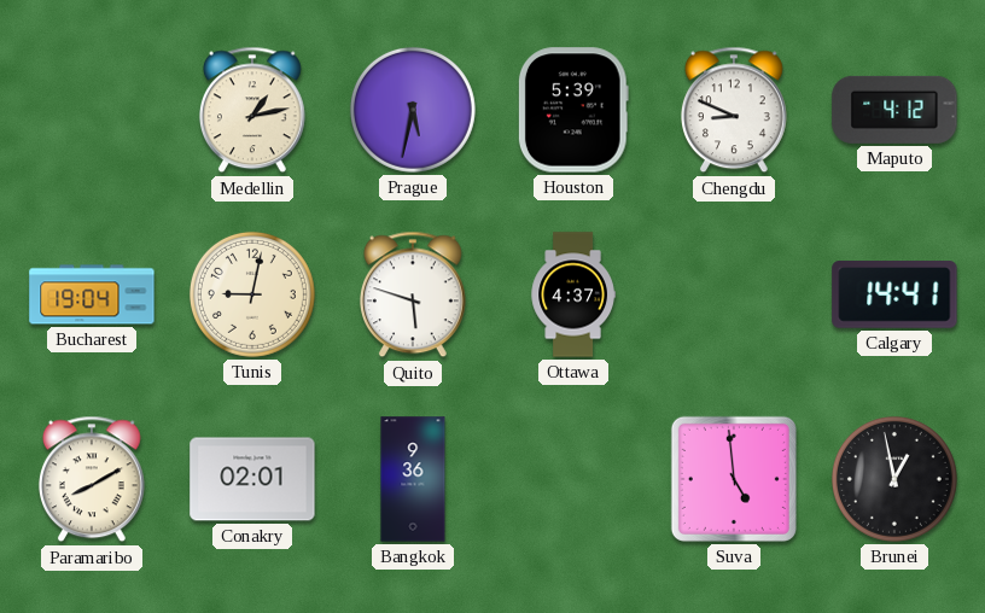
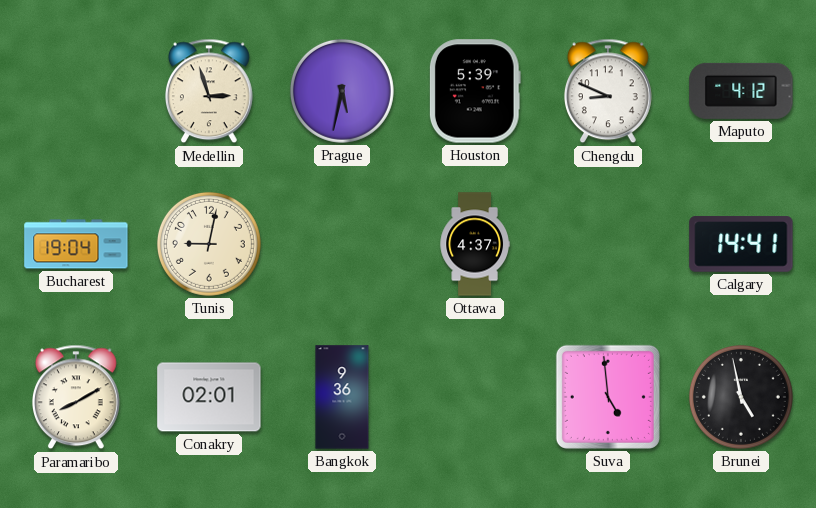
Medellin: 1:13 -> 2:57
Quito: 5:48 -> none
Brunei: 12:58 -> 4:58
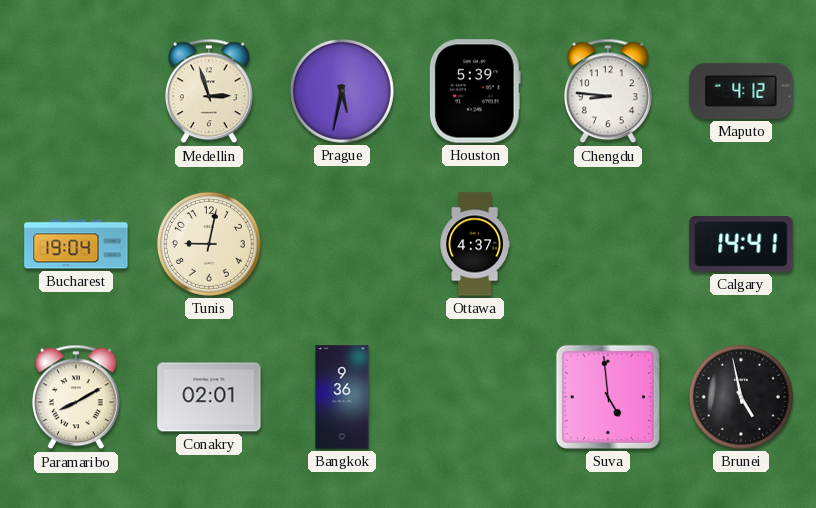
Chengdu: 8:49 -> 8:46
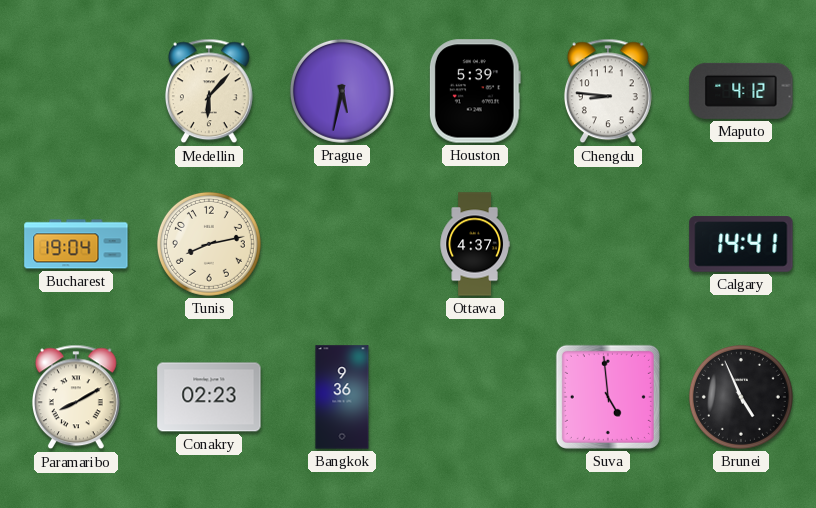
Medellin: 2:57 -> 6:07
Tunis: 9:02 -> 8:13
Conakry: 02:01 -> 02:23
Brunei: 4:58 -> 4:56
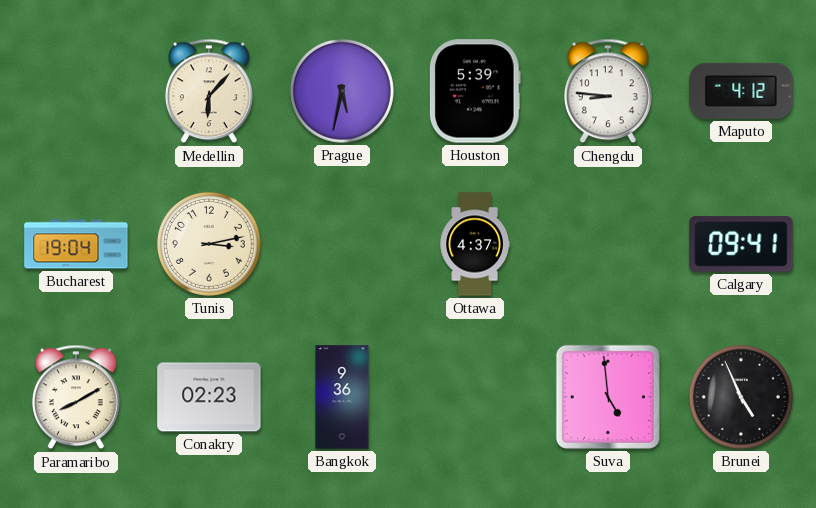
Tunis: 8:13 -> 3:13
Calgary: 14:41 -> 09:41
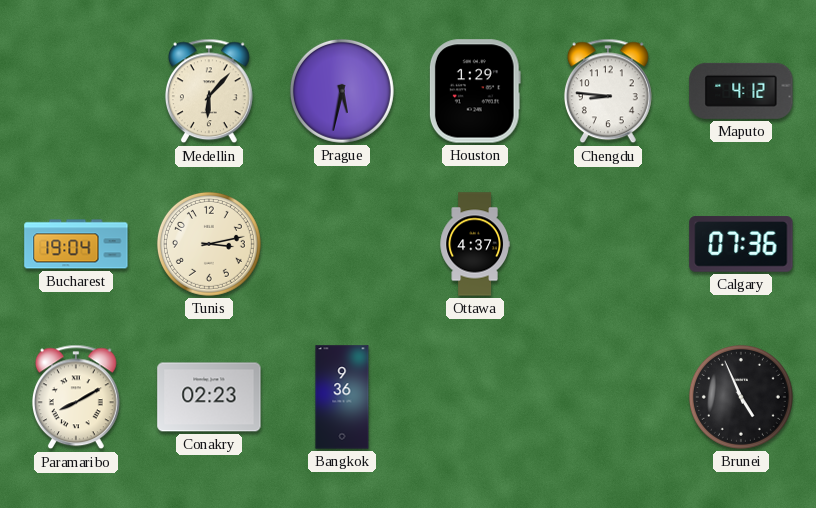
Houston: 5:39 -> 1:29
Calgary: 09:41 -> 07:36
Suva: 4:59 -> none
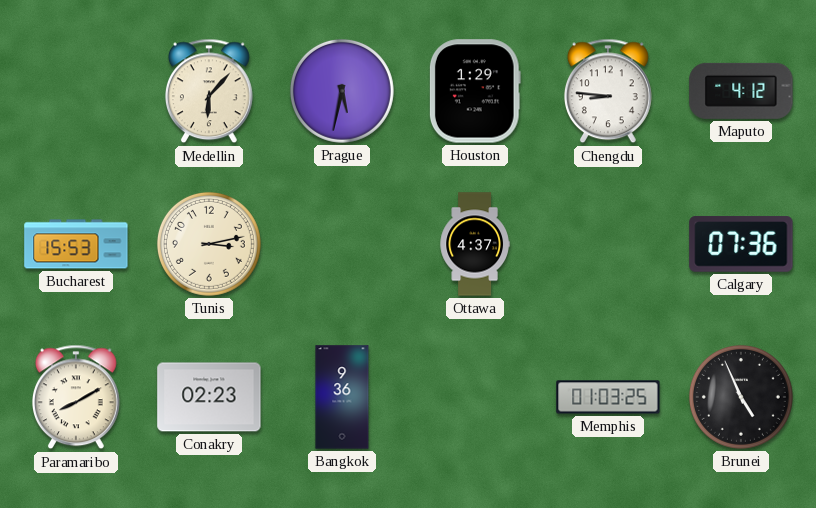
Bucharest: 19:04 -> 15:53
Memphis: none -> 01:03
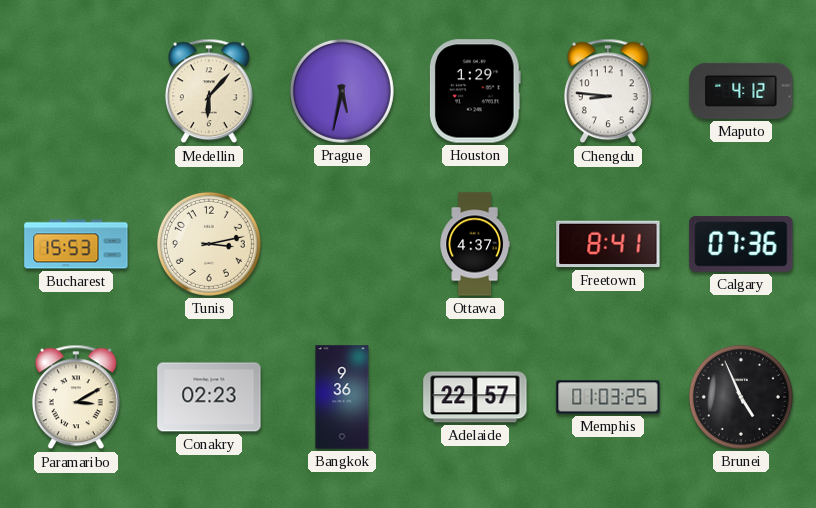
Freetown: none -> 8:41
Paramaribo: 8:10 -> 3:10
Adelaide: none -> 22:57
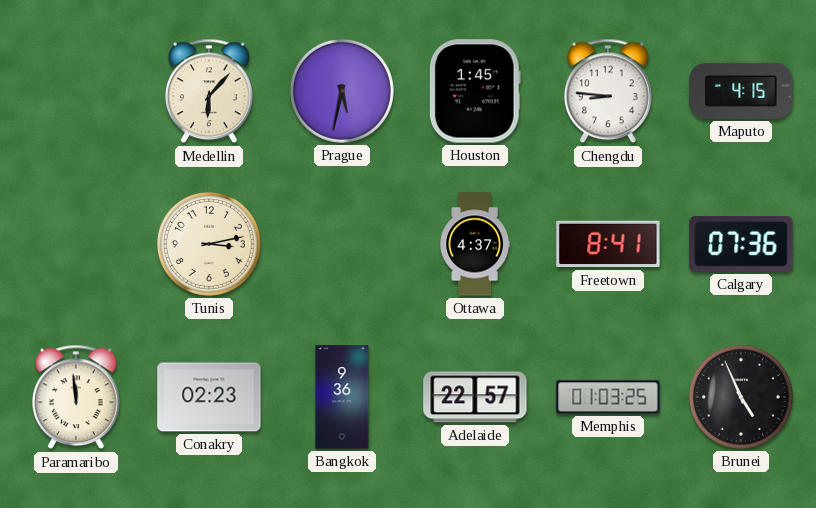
Houston: 1:29 -> 1:45
Maputo: 4:12 -> 4:15
Bucharest: 15:53 -> none
Paramaribo: 3:10 -> 11:59
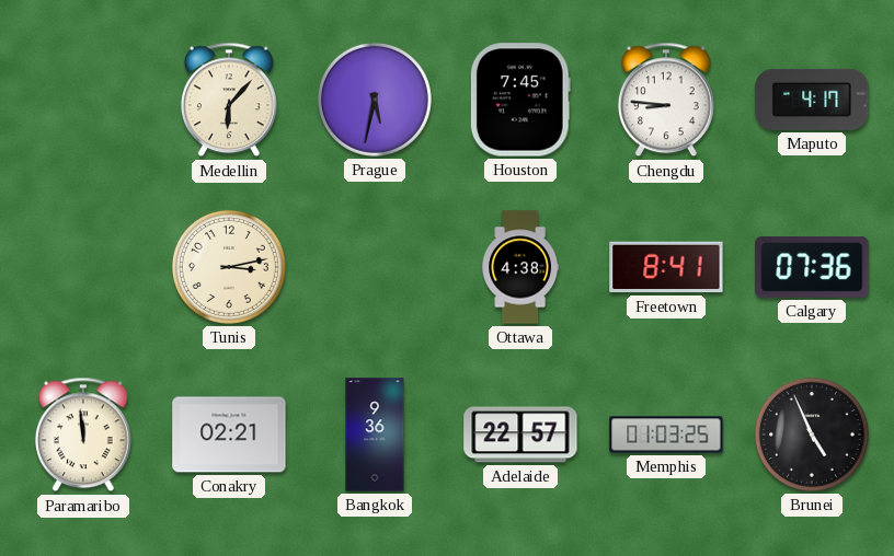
Houston: 1:45 -> 7:45
Maputo: 4:15 -> 4:17
Ottawa: 4:37 -> 4:38
Conakry: 02:23 -> 02:21
